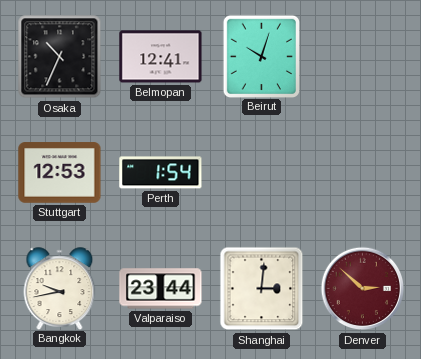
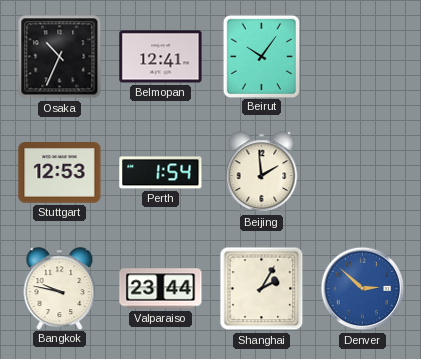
Beirut: 10:03 -> 10:06
Beijing: none -> 1:59
Bangkok: 9:43 -> 9:47
Shanghai: 3:01 -> 2:05
Denver dial: burgundy -> blue
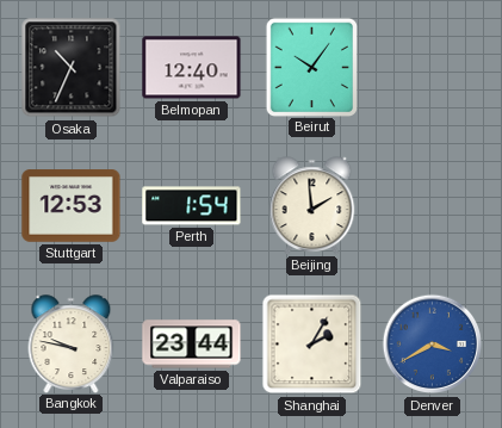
Belmopan: 12:41 -> 12:40
Denver: 2:52 -> 3:40
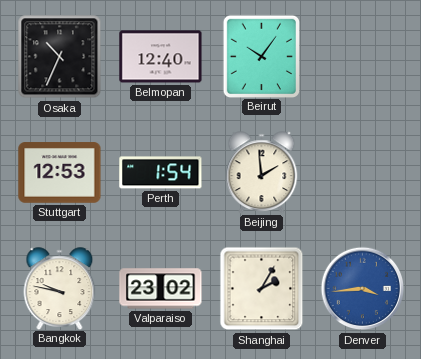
Valparaiso: 23:44 -> 23:02
Denver: 3:40 -> 3:44
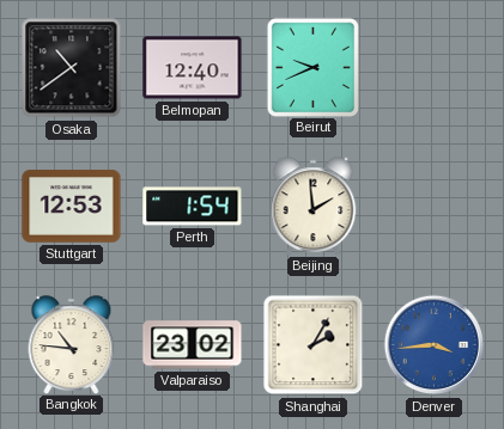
Osaka: 10:34 -> 10:39
Beirut: 10:06 -> 9:41
Bangkok: 9:47 -> 10:46
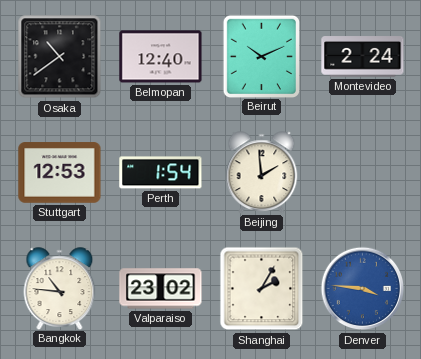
Beirut: 9:41 -> 10:11
Montevideo: none -> 2:24
Denver: 3:44 -> 3:46
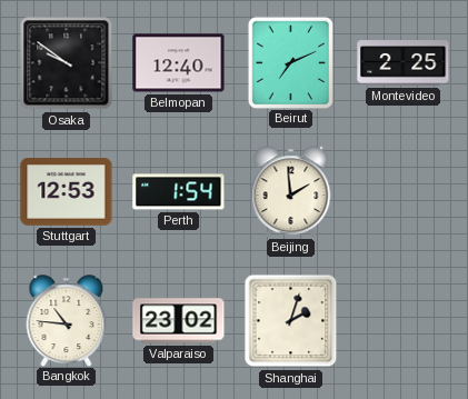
Osaka: 10:39 -> 9:51
Beirut: 10:11 -> 7:11
Montevideo: 2:24 -> 2:25
Shanghai: 2:05 -> 2:03
Denver: 3:46 -> none
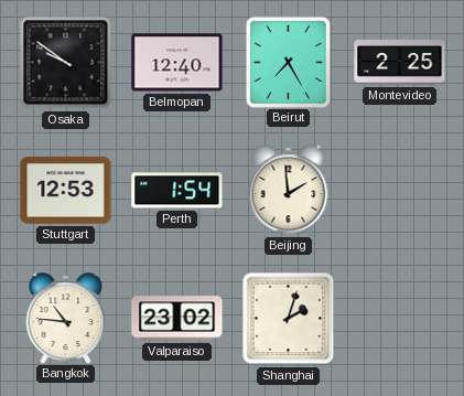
Beirut: 7:11 -> 7:25
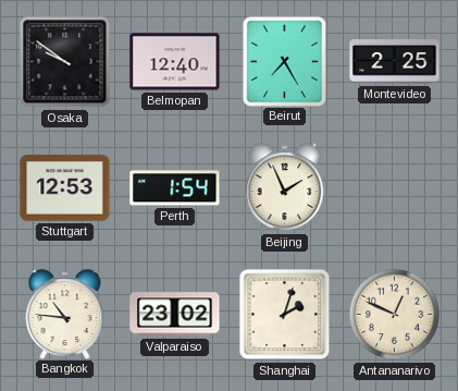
Beijing: 1:59 -> 1:56
Antananarivo: none -> 12:49
